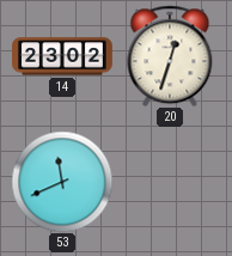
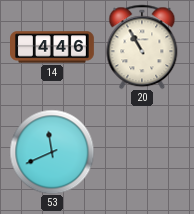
14: 23:02 -> 4:46
20: 12:33 -> 10:55
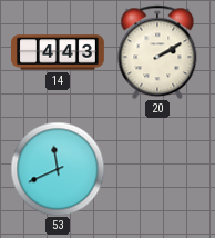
14: 4:46 -> 4:43
20: 10:55 -> 2:10
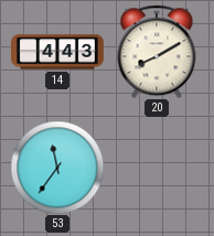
20: 2:10 -> 8:10
53: 11:41 -> 11:36
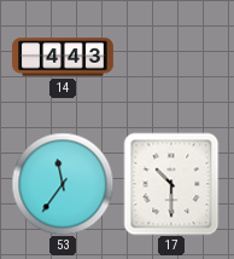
20: 8:10 -> none
17: none -> 10:30
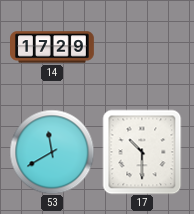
14: 4:43 -> 17:29
53: 11:36 -> 11:40
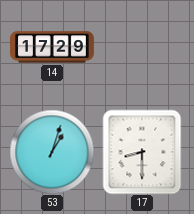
53: 11:40 -> 1:03
17: 10:30 -> 8:30
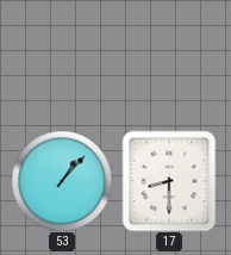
14: 17:29 -> none
53: 1:03 -> 1:07
